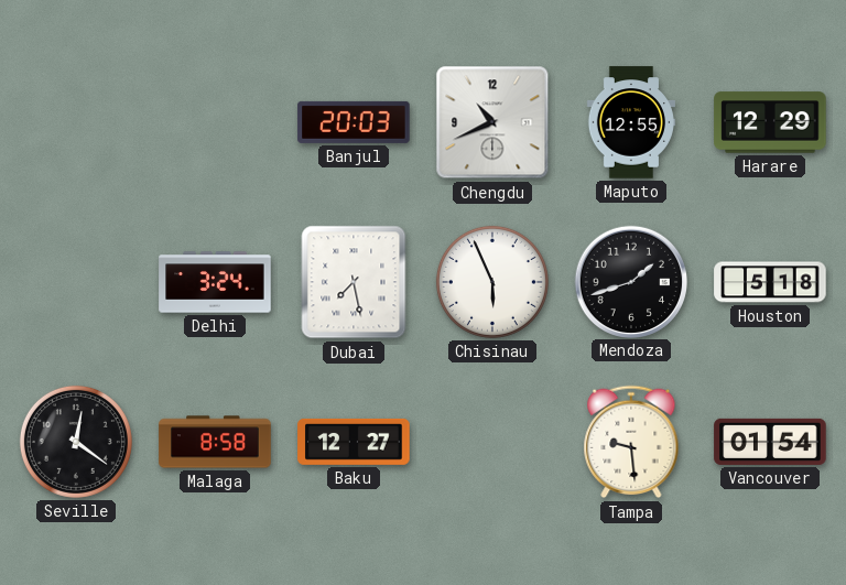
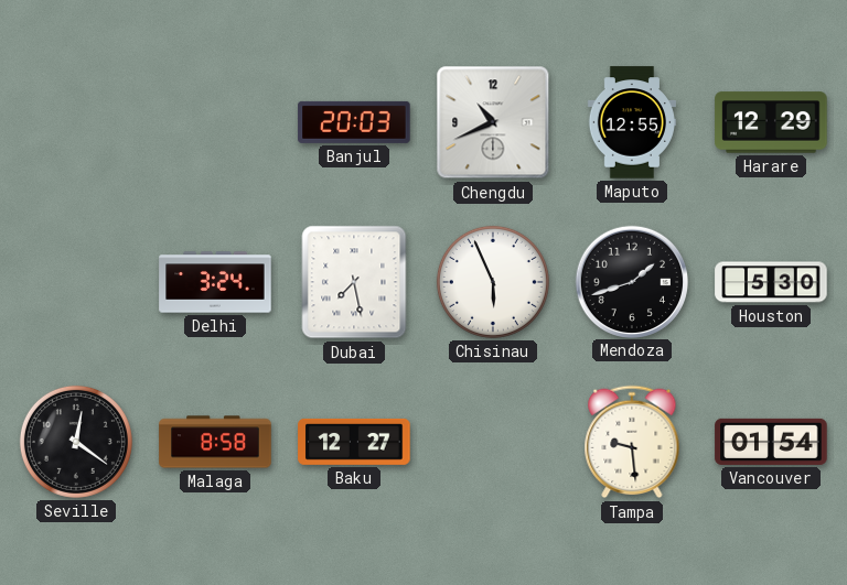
Houston: 5:18 -> 5:30
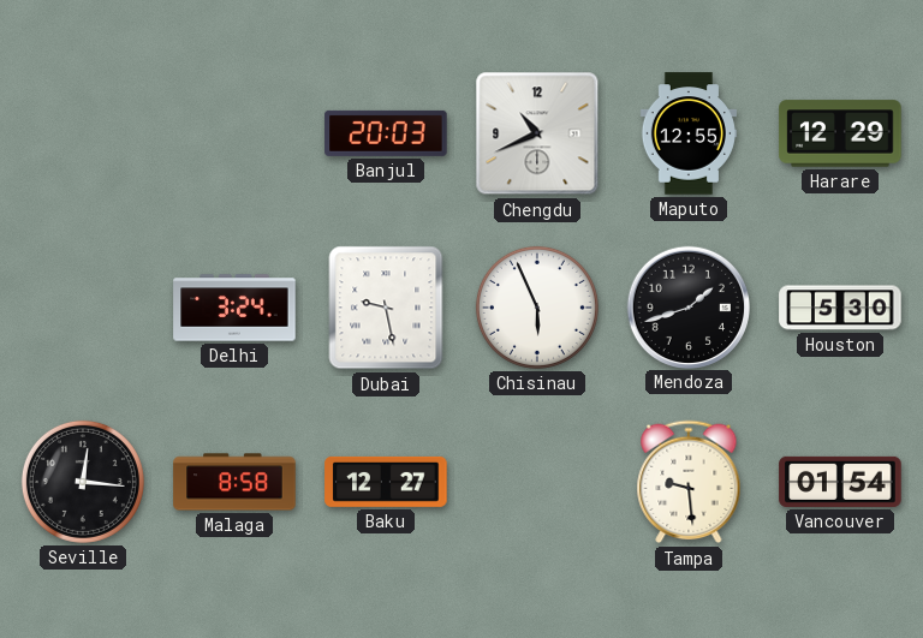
Dubai: 7:28 -> 9:28
Seville: 12:21 -> 12:16
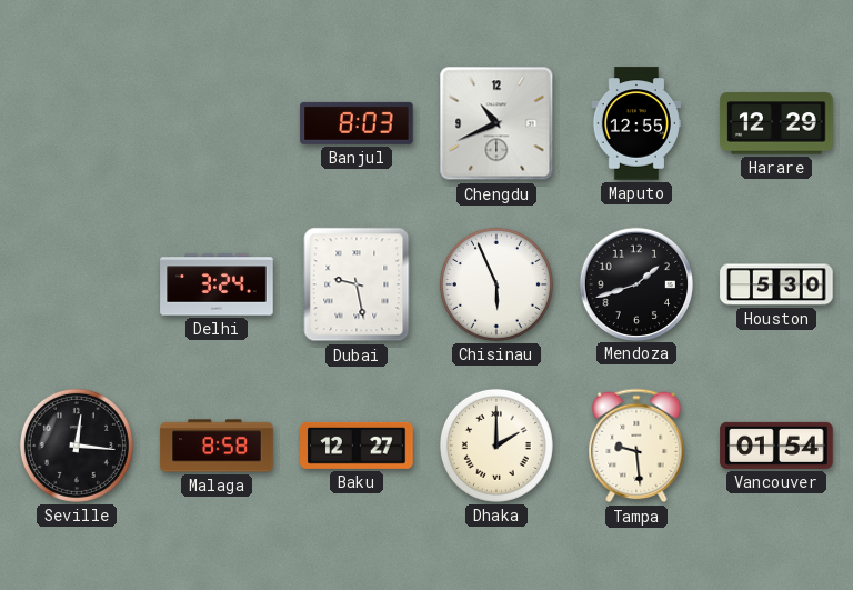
Banjul: 20:03 -> 8:03
Dhaka: none -> 2:00
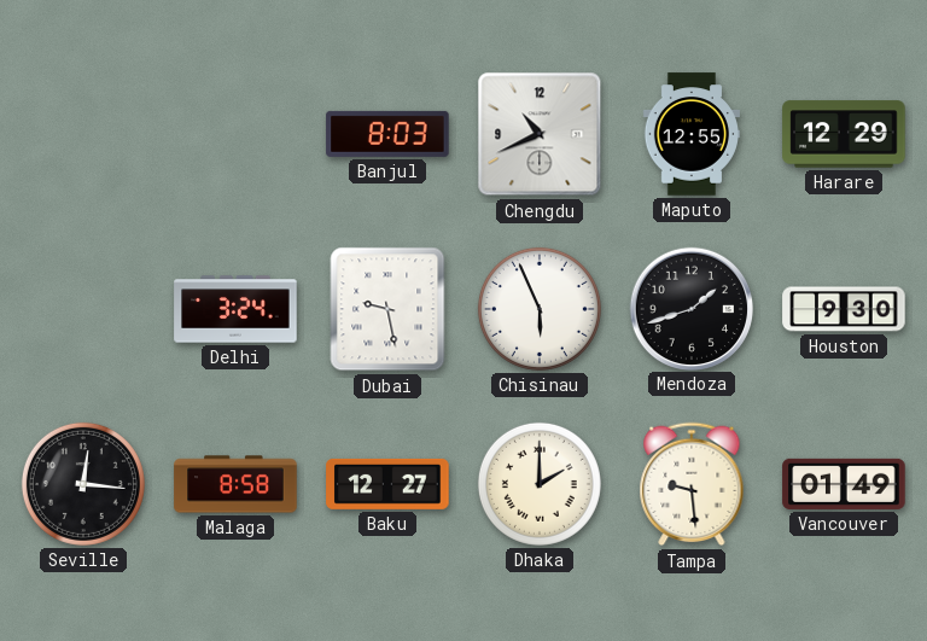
Houston: 5:30 -> 9:30
Vancouver: 01:54 -> 01:49
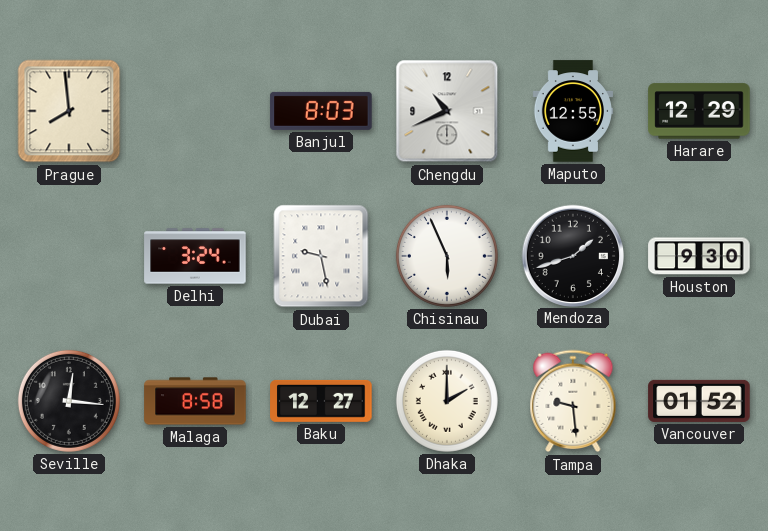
Prague: none -> 7:59
Vancouver: 01:49 -> 01:52
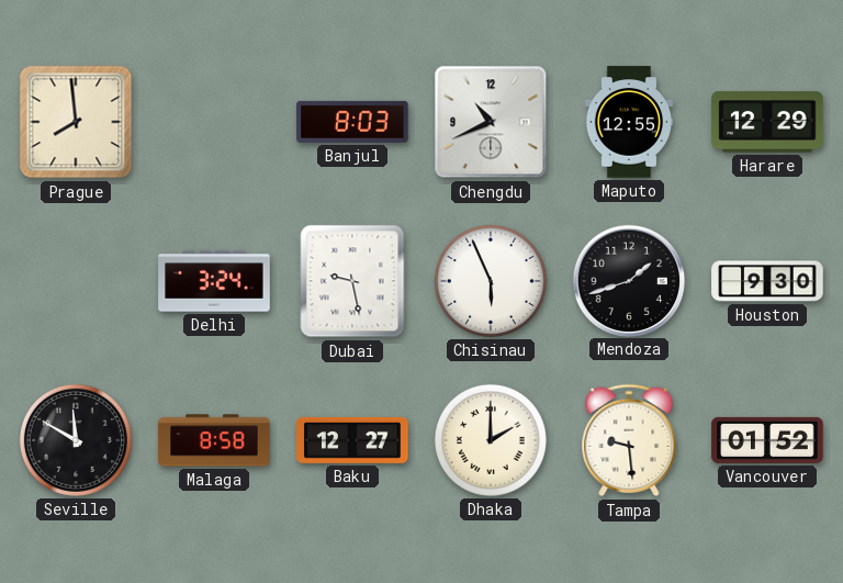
Seville: 12:16 -> 11:50
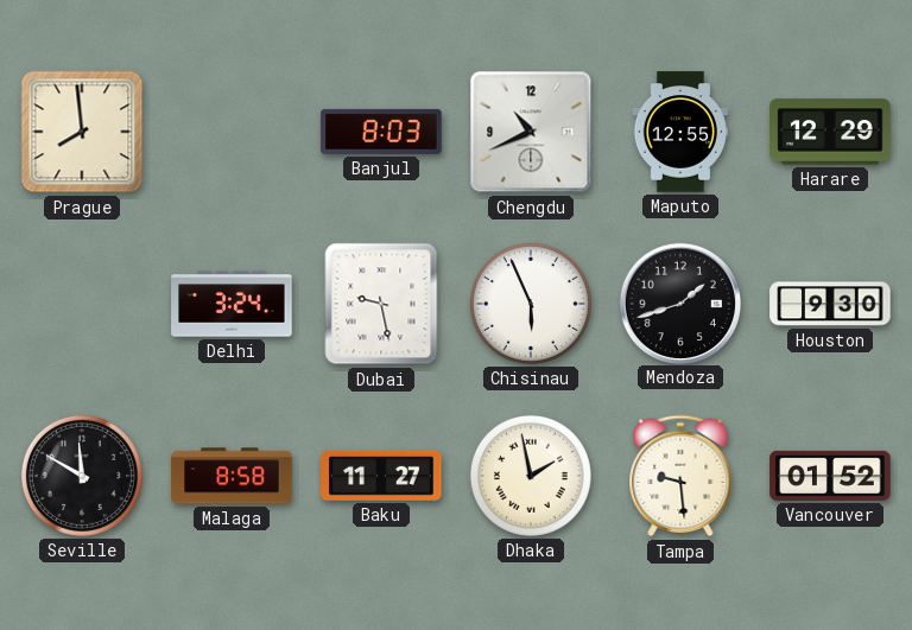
Baku: 12:27 -> 11:27
Dhaka: 2:00 -> 1:58
